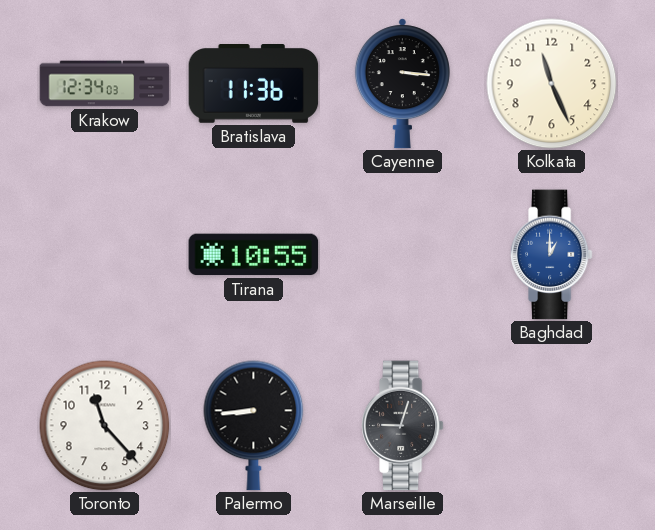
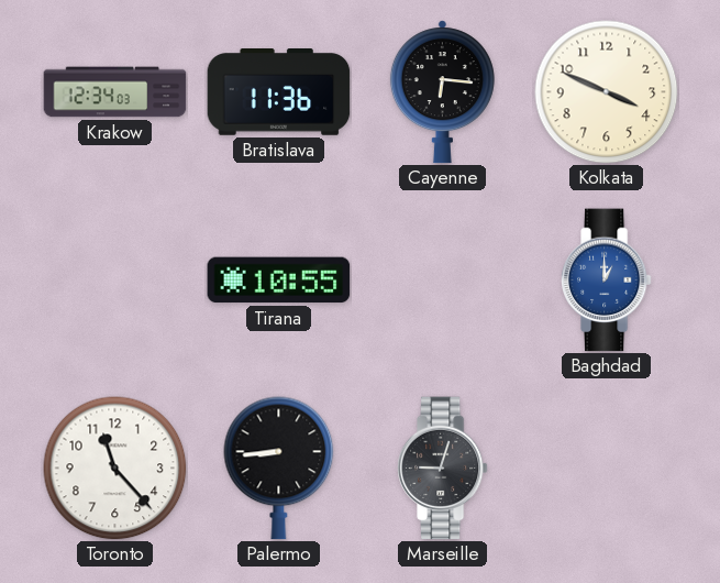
Cayenne: 3:16 -> 6:16
Kolkata: 11:26 -> 3:49
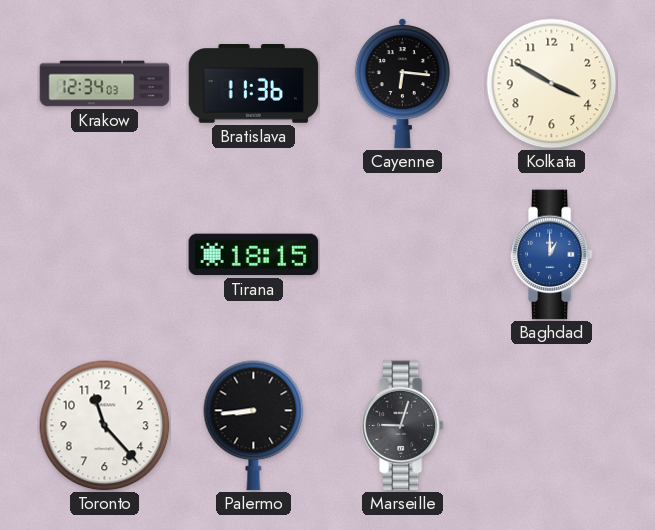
Kolkata: 3:49 -> 3:50
Tirana: 10:55 -> 18:15
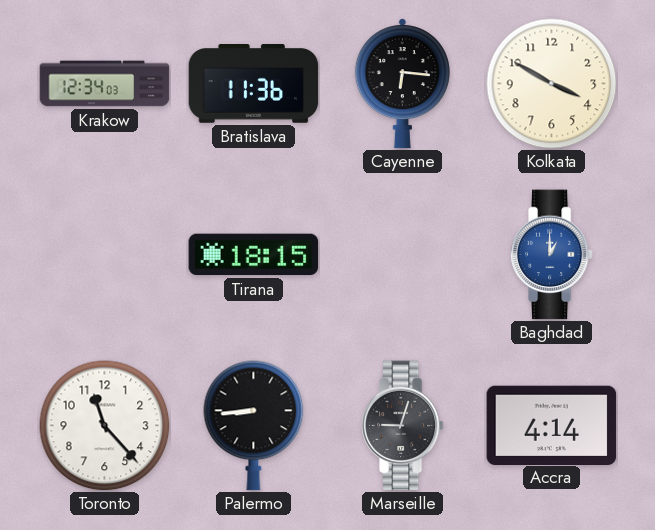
Accra: none -> 4:14
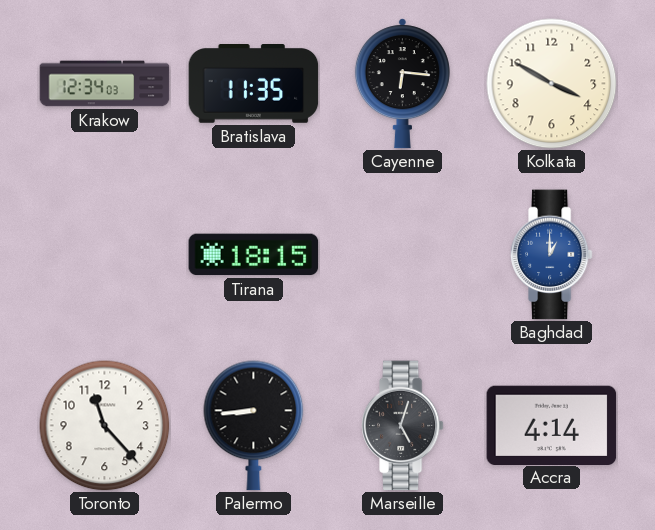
Bratislava: 11:36 -> 11:35
Marseille: 9:03 -> 5:03
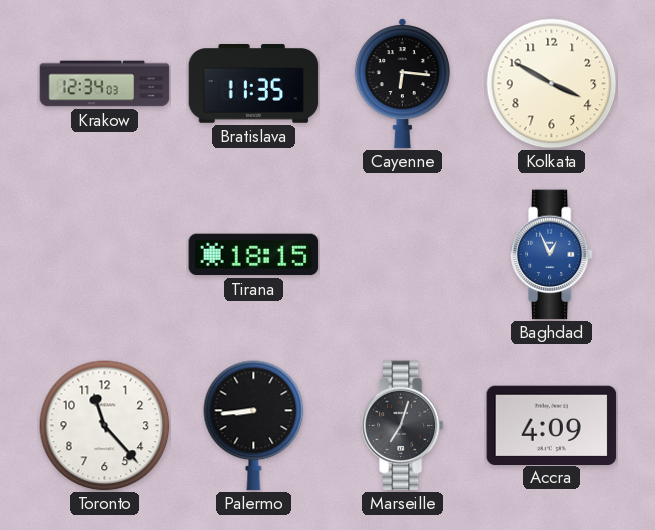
Baghdad: 1:00 -> 12:56
Marseille: 5:03 -> 7:03
Accra: 4:14 -> 4:09
